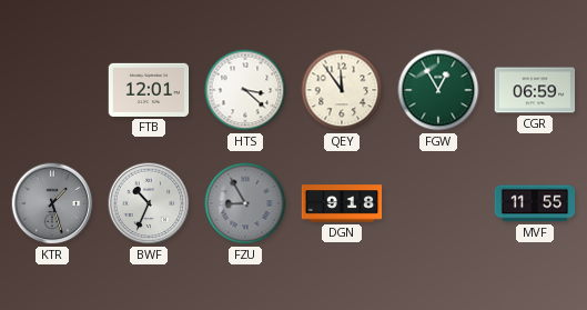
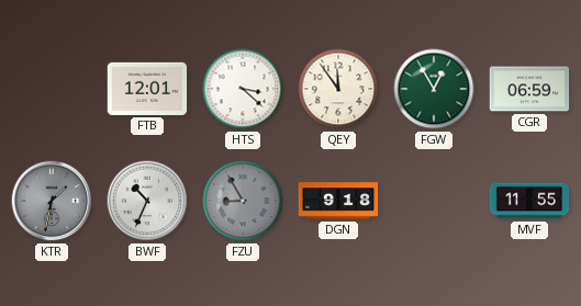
KTR: 1:27 -> 1:32
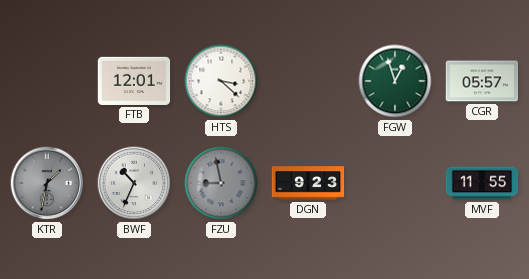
QEY: 11:54 -> none
FGW: 12:55 -> 12:57
CGR: 06:59 -> 05:57
FZU: 8:55 -> 8:58
DGN: 9:18 -> 9:23
